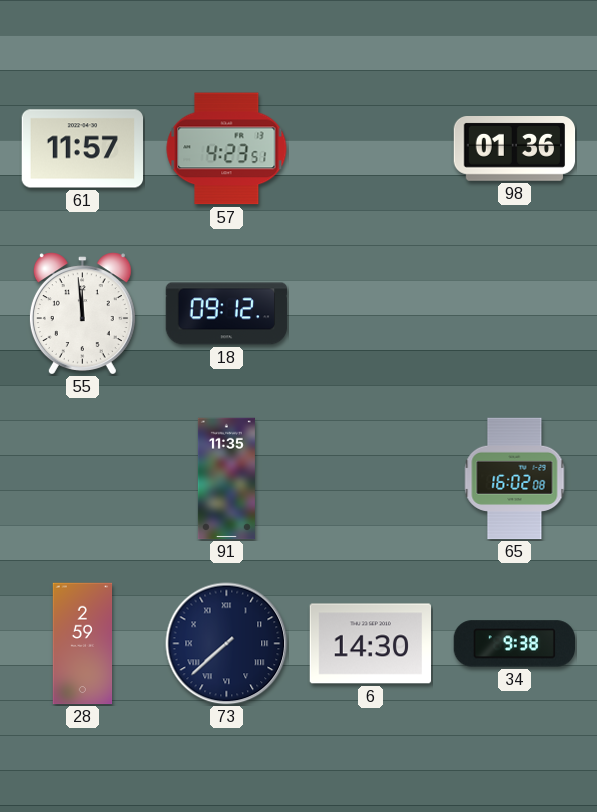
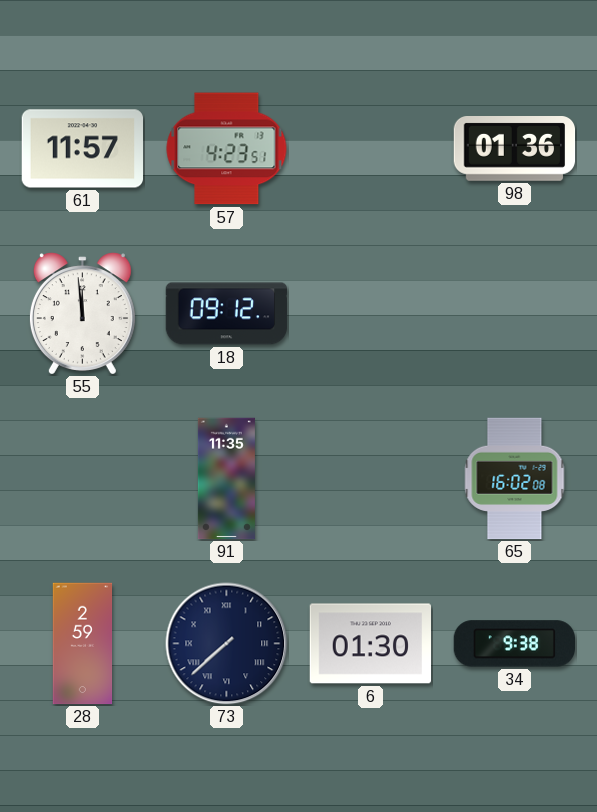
6: 14:30 -> 01:30
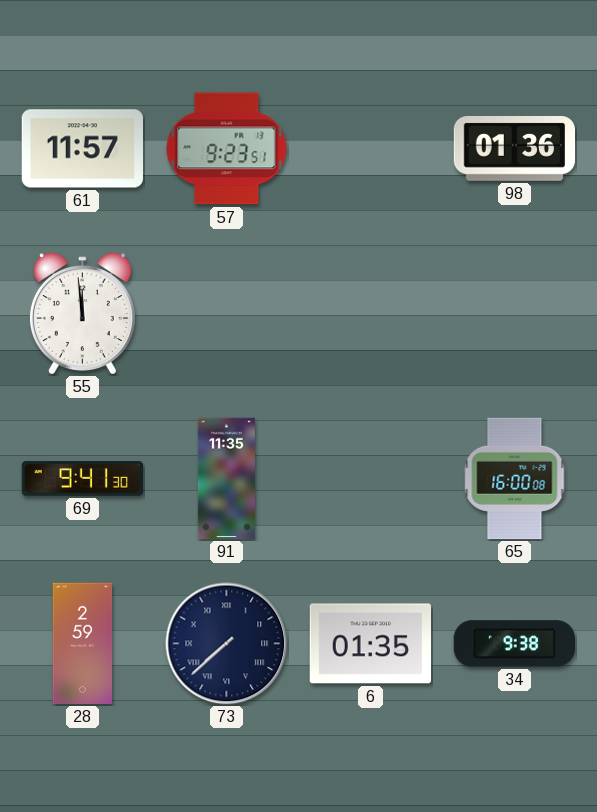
57: 4:23 -> 9:23
18: 09:12 -> none
69: none -> 9:41
65: 16:02 -> 16:00
6: 01:30 -> 01:35
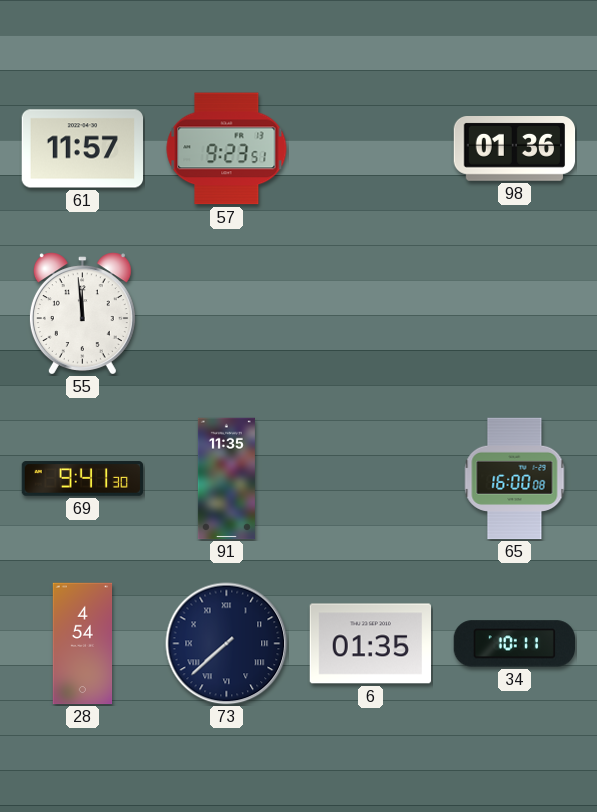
28: 2:59 -> 4:54
34: 9:38 -> 10:11
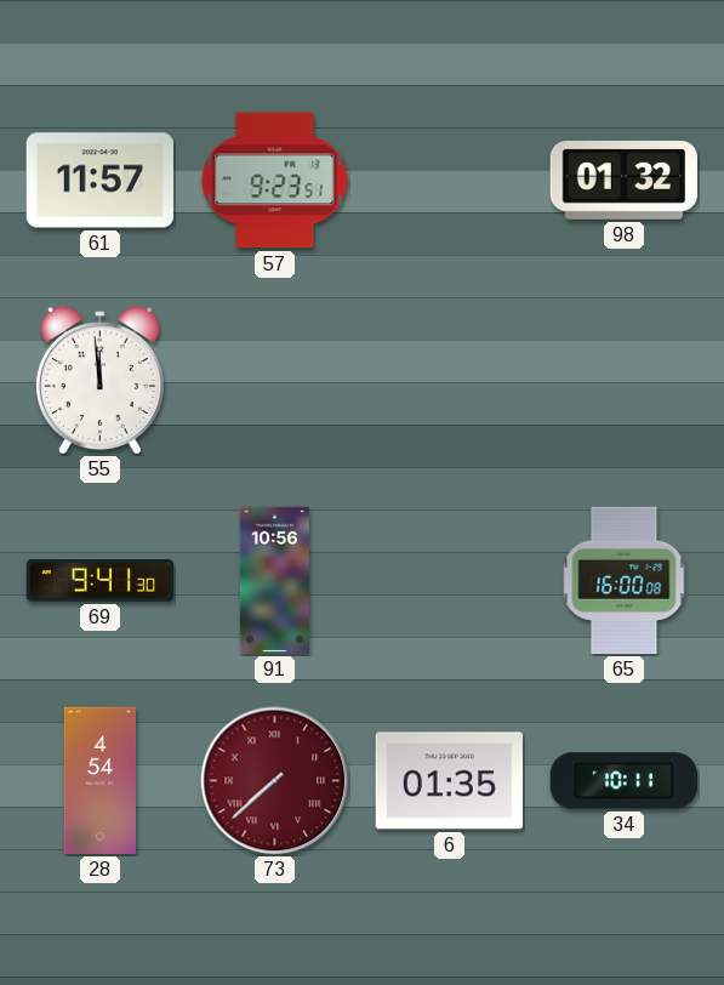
98: 01:36 -> 01:32
91: 11:35 -> 10:56
73 dial: navy -> burgundy
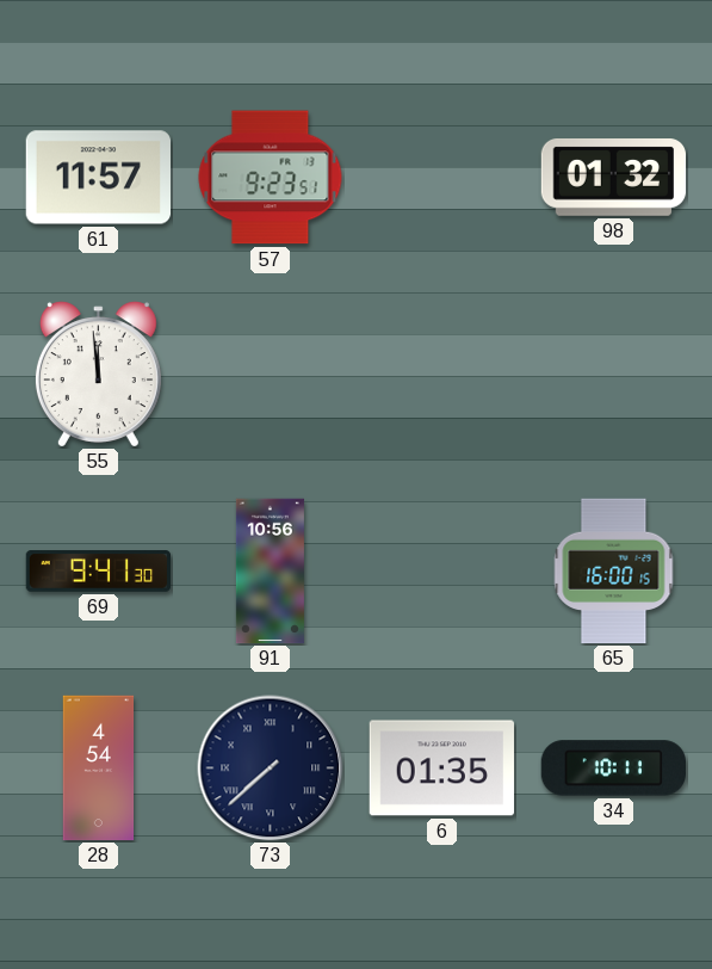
65: 16:00:08 -> 16:00:15
73 dial: burgundy -> navy
